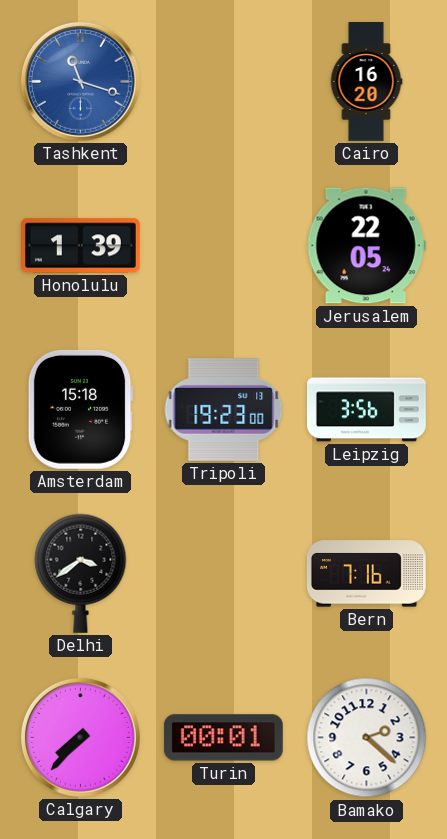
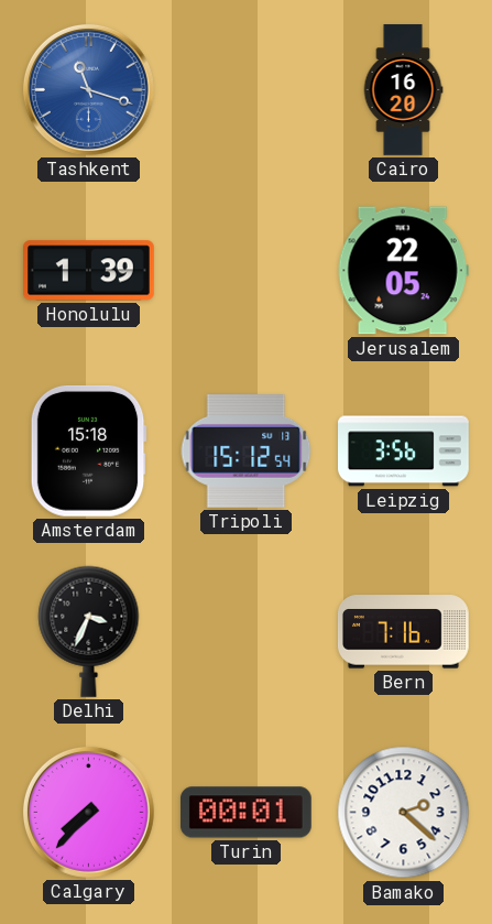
Tripoli: 19:23 -> 15:12
Delhi: 3:39 -> 3:34
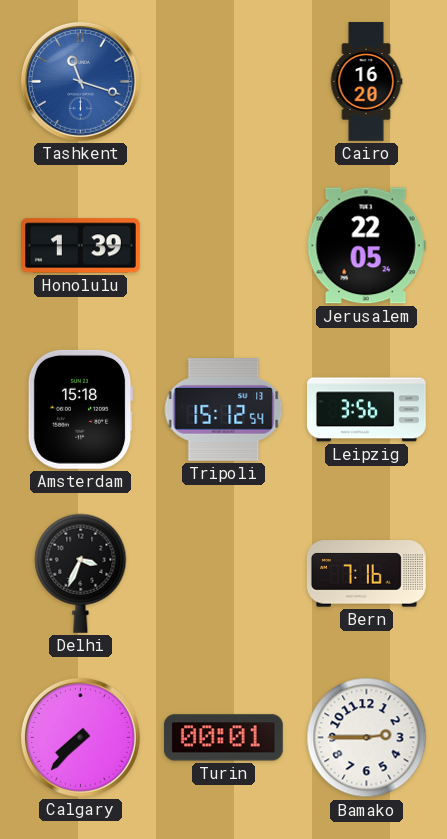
Bamako: 2:22 -> 2:45
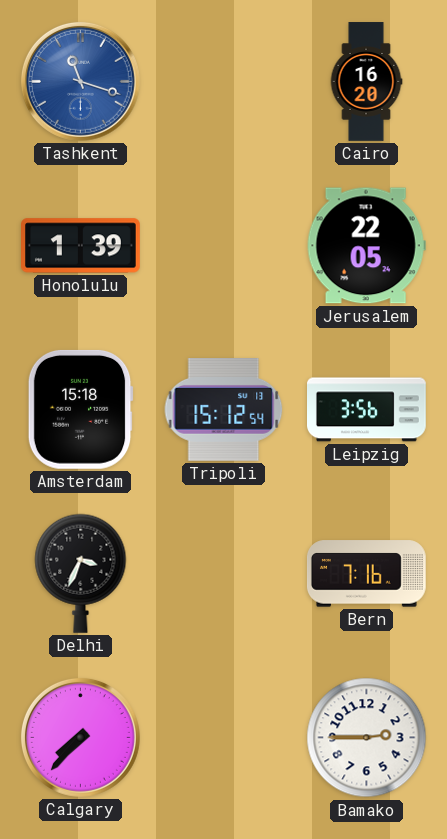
Turin: 00:01 -> none
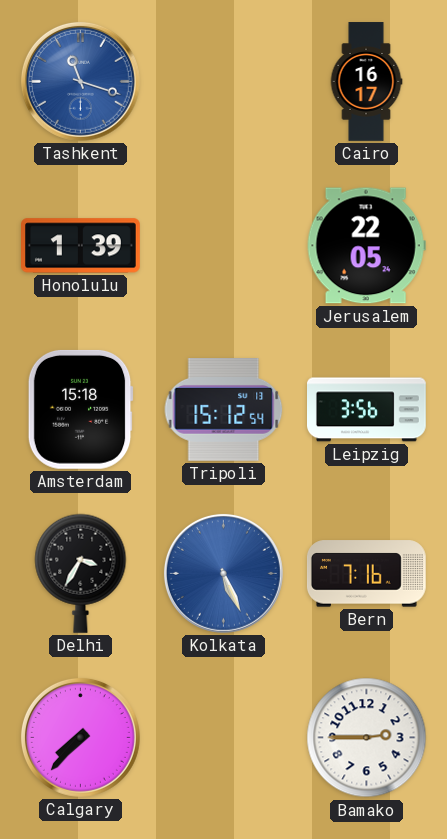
Cairo: 16:20 -> 16:17
Delhi: 3:34 -> 3:35
Kolkata: none -> 5:26
